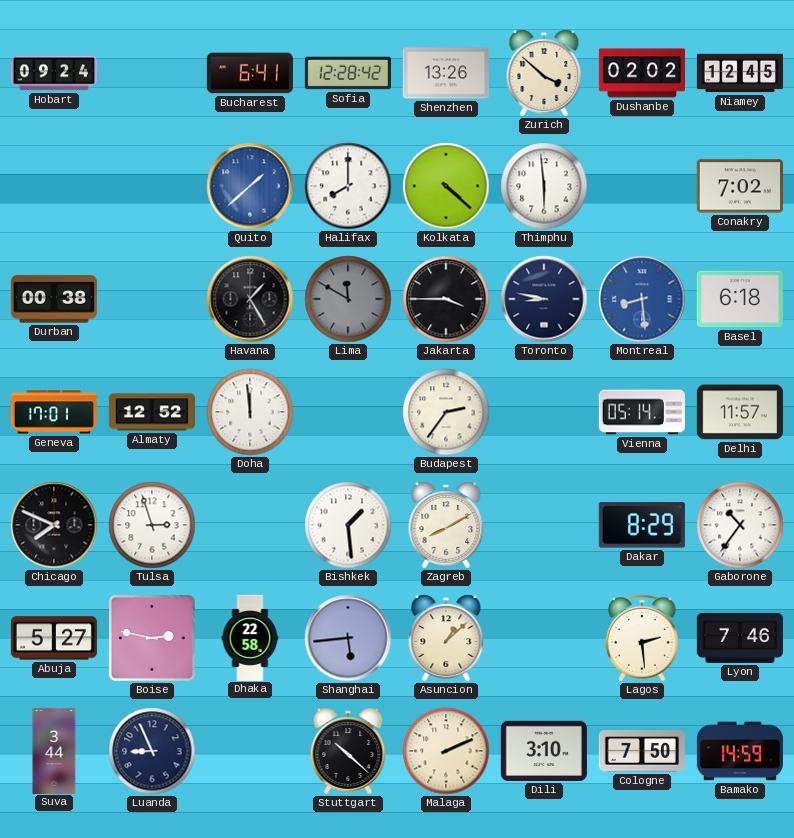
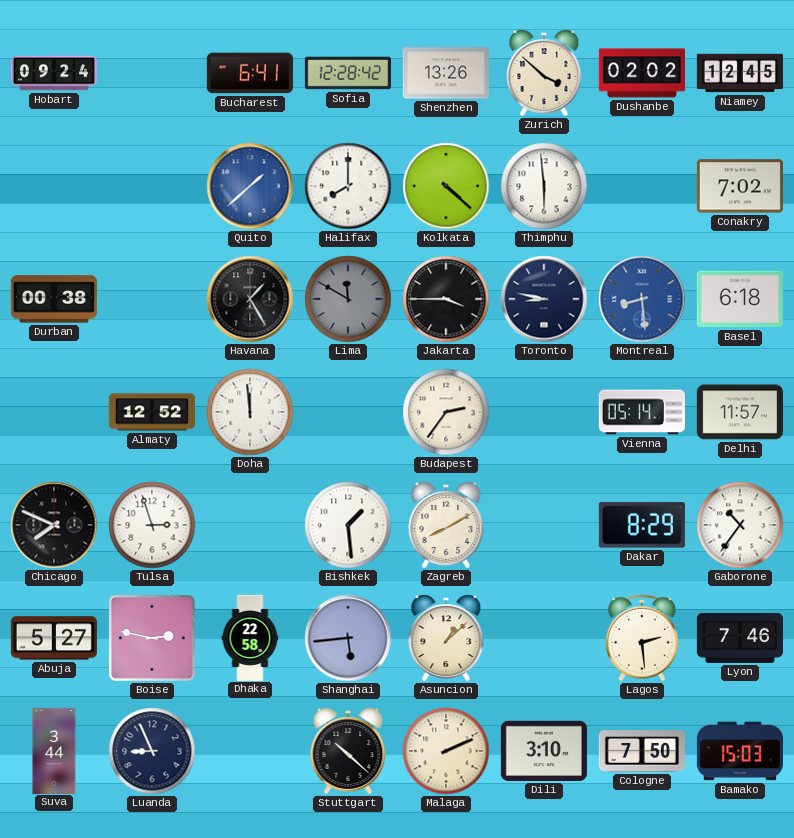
Geneva: 17:01 -> none
Bamako: 14:59 -> 15:03
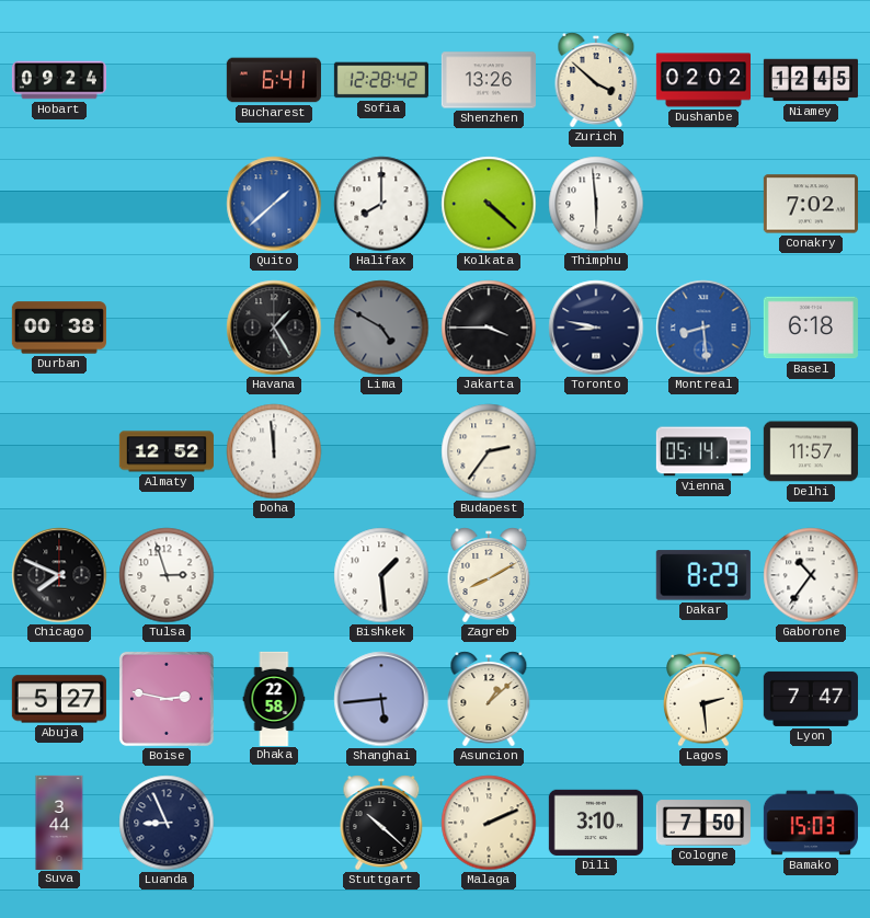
Lima: 11:50 -> 4:50
Lyon: 7:46 -> 7:47
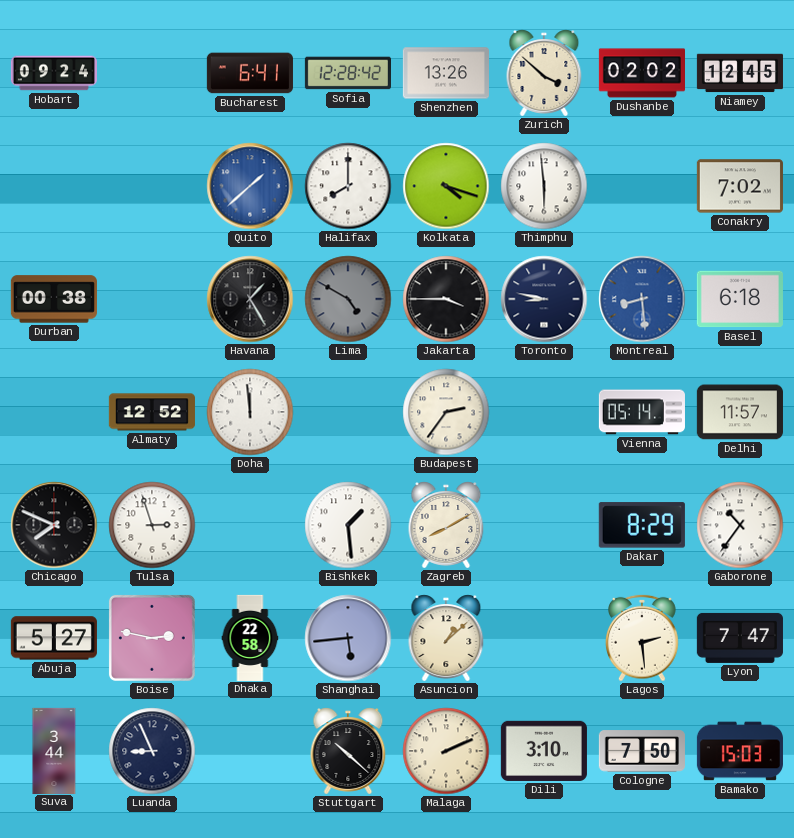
Kolkata: 4:22 -> 4:18
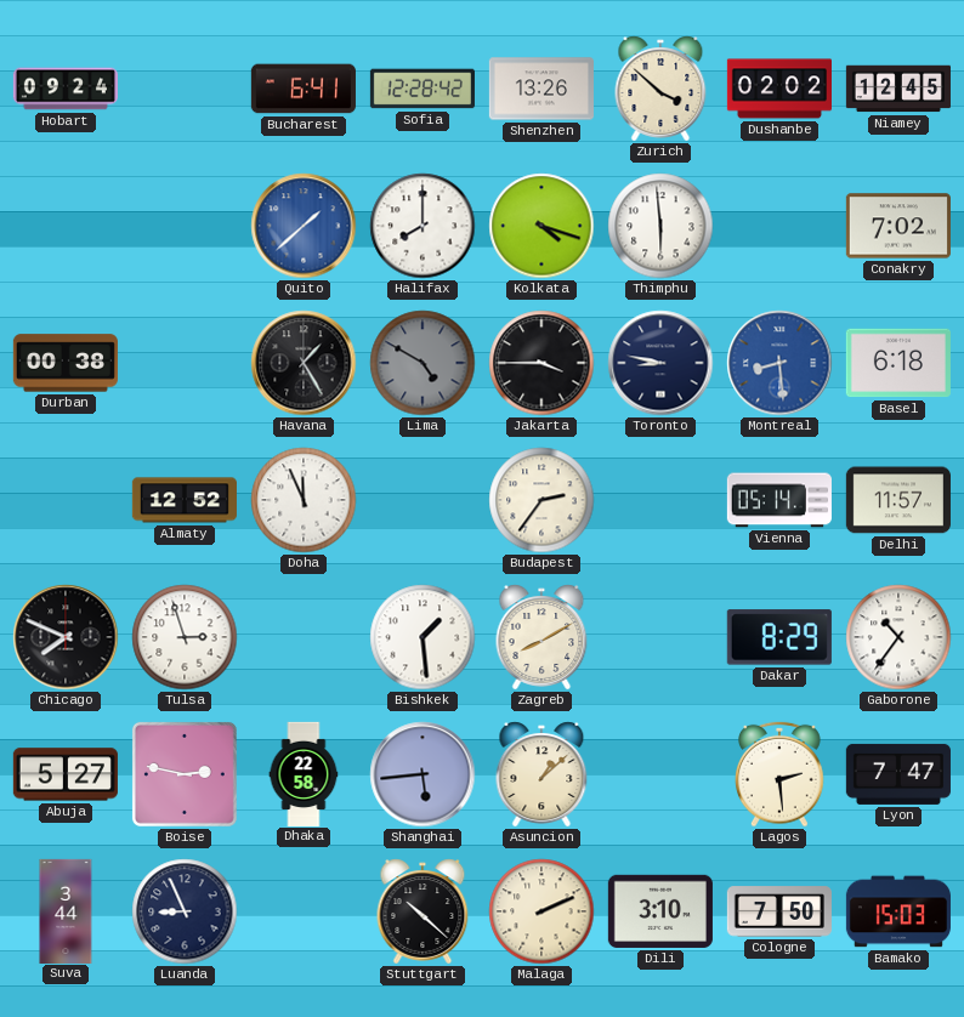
Doha: 11:59 -> 11:56
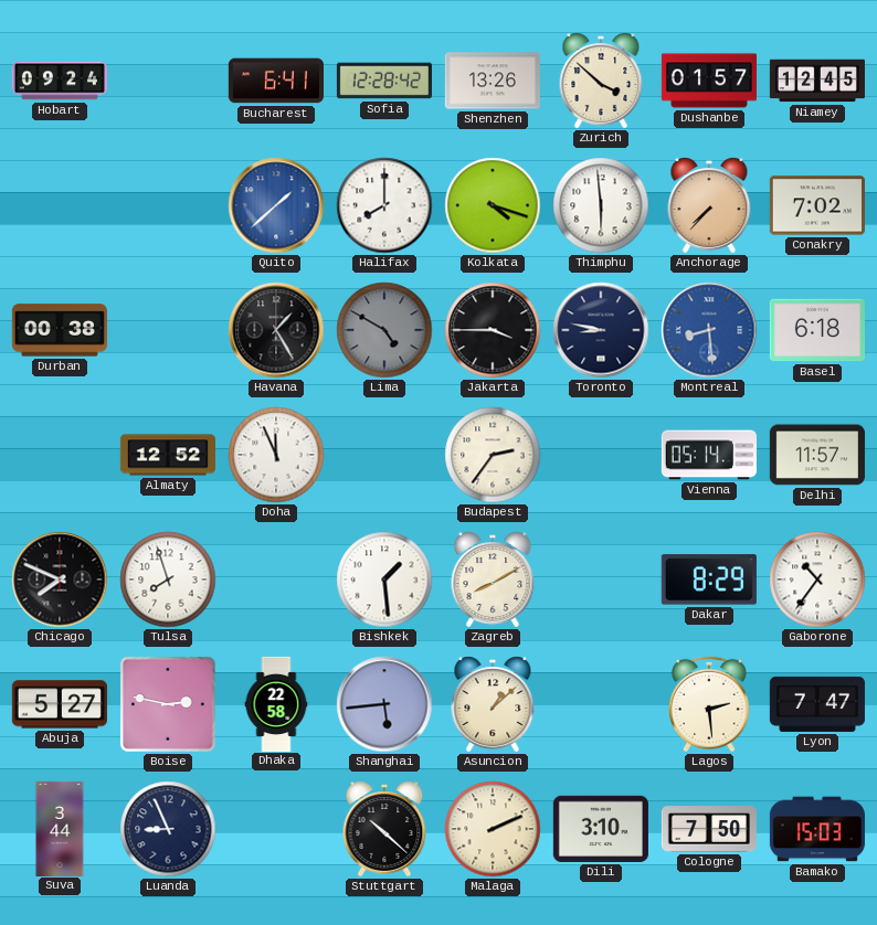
Dushanbe: 02:02 -> 01:57
Anchorage: none -> 7:37
Tulsa: 2:57 -> 7:57
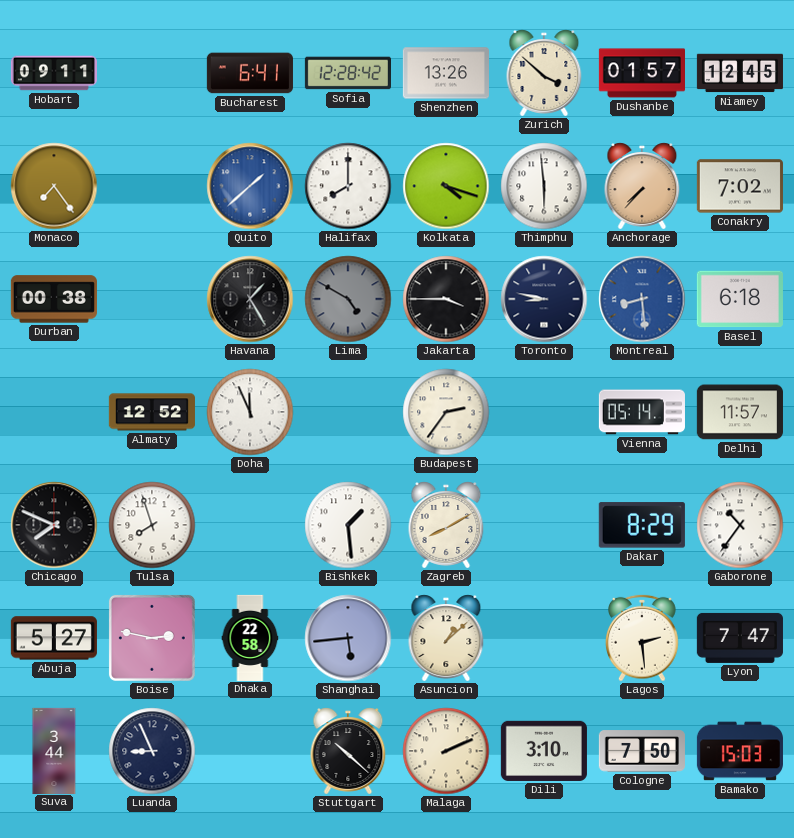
Hobart: 09:24 -> 09:11
Monaco: none -> 7:24
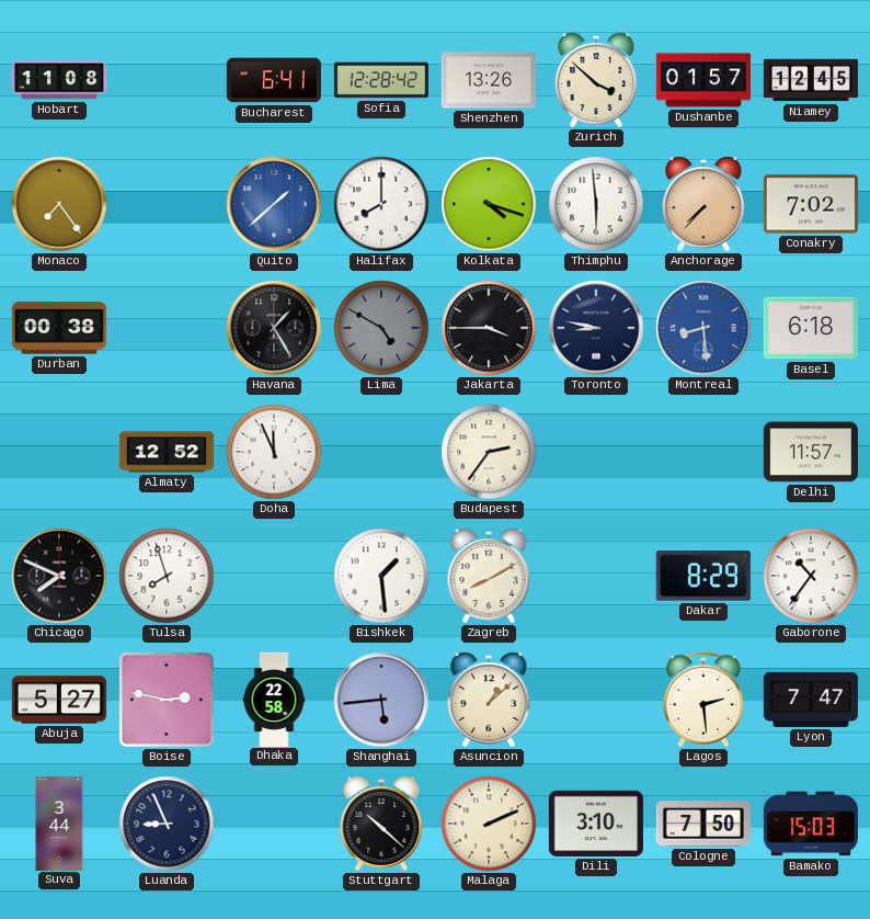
Hobart: 09:11 -> 11:08
Vienna: 05:14 -> none
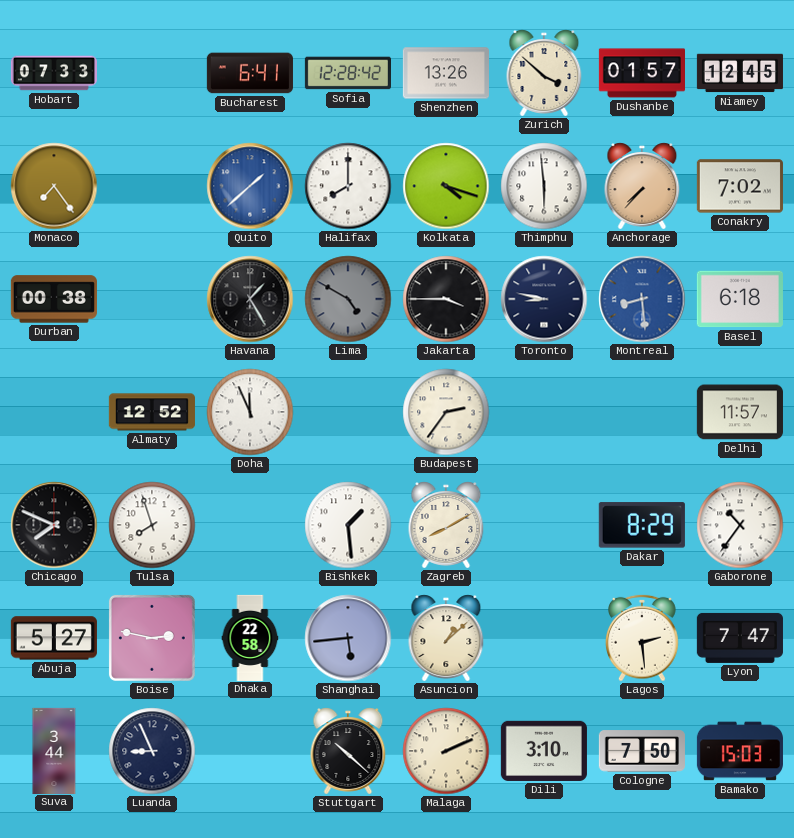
Hobart: 11:08 -> 07:33
